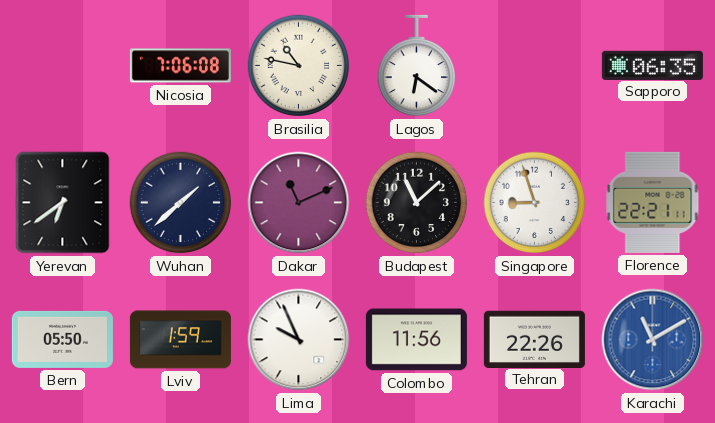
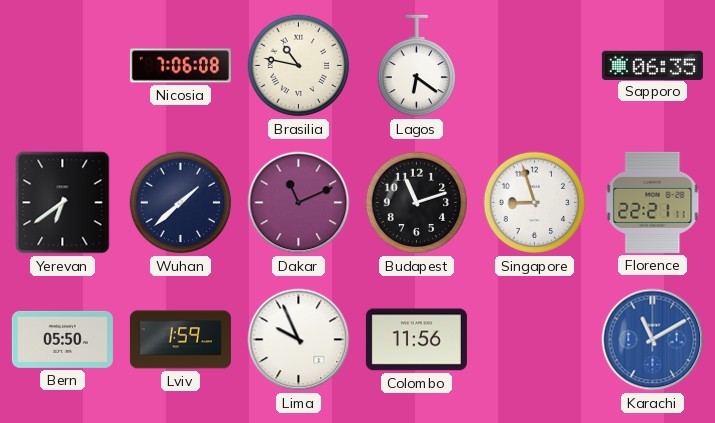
Budapest: 11:08 -> 11:12
Tehran: 22:26 -> none
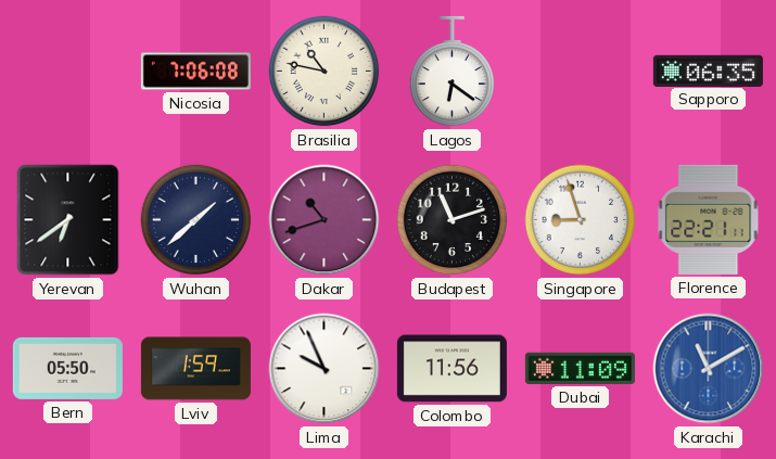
Dakar: 11:11 -> 10:42
Dubai: none -> 11:09
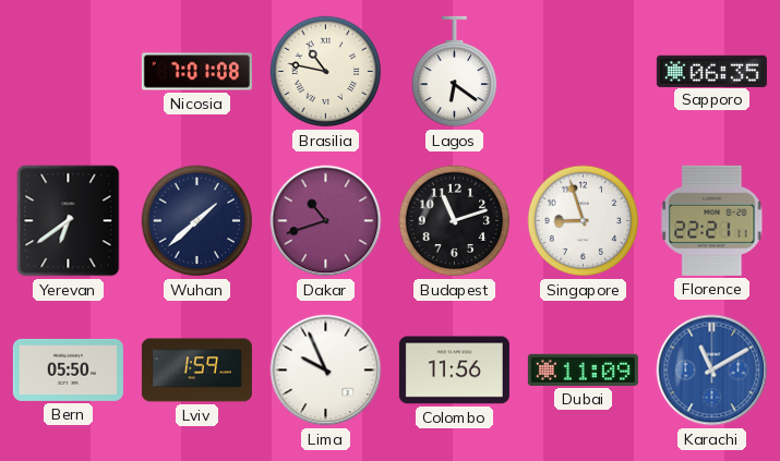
Nicosia: 7:06 -> 7:01
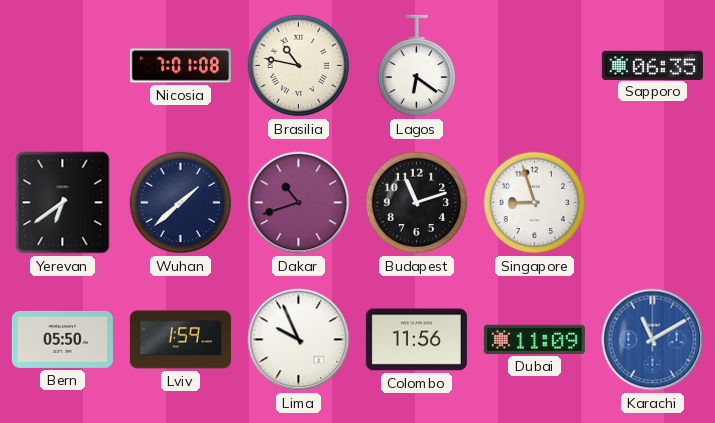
Florence: 22:21 -> none
